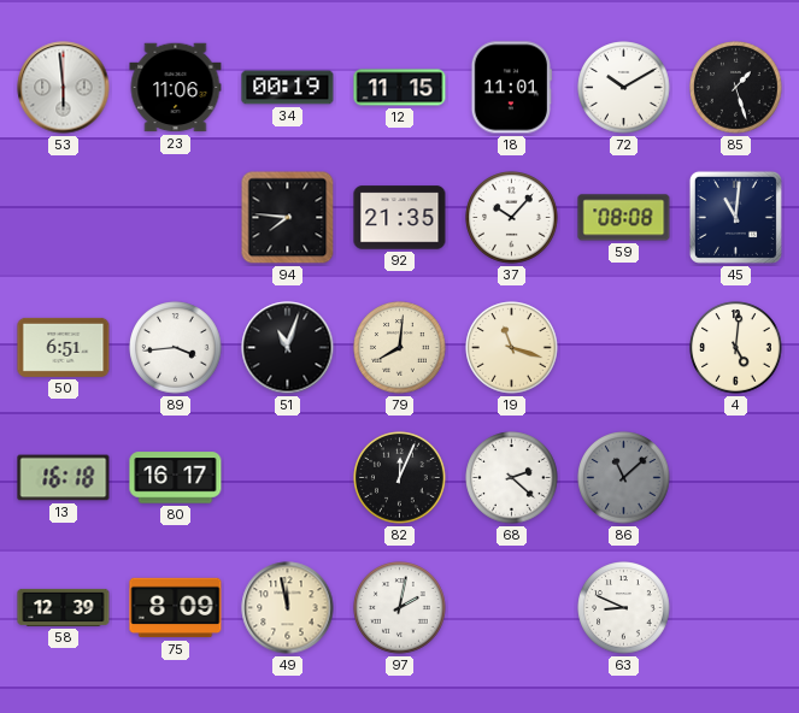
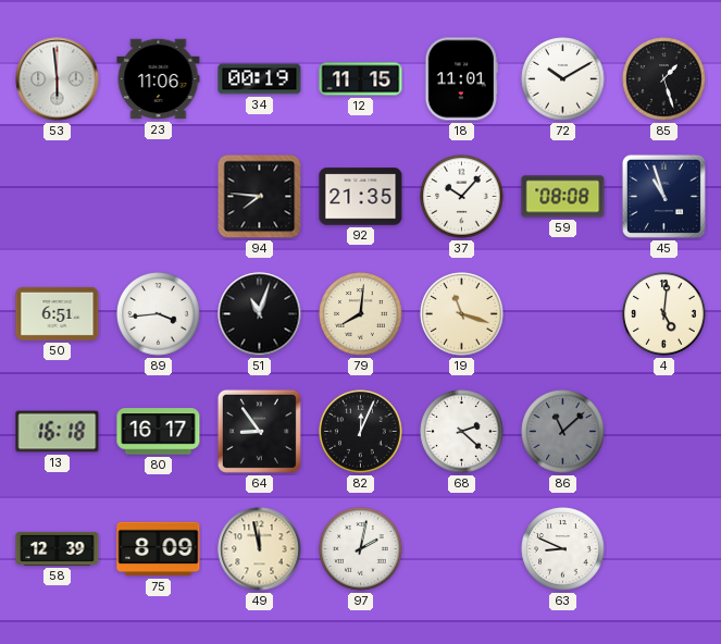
45: 11:01 -> 10:57
64: none -> 8:54
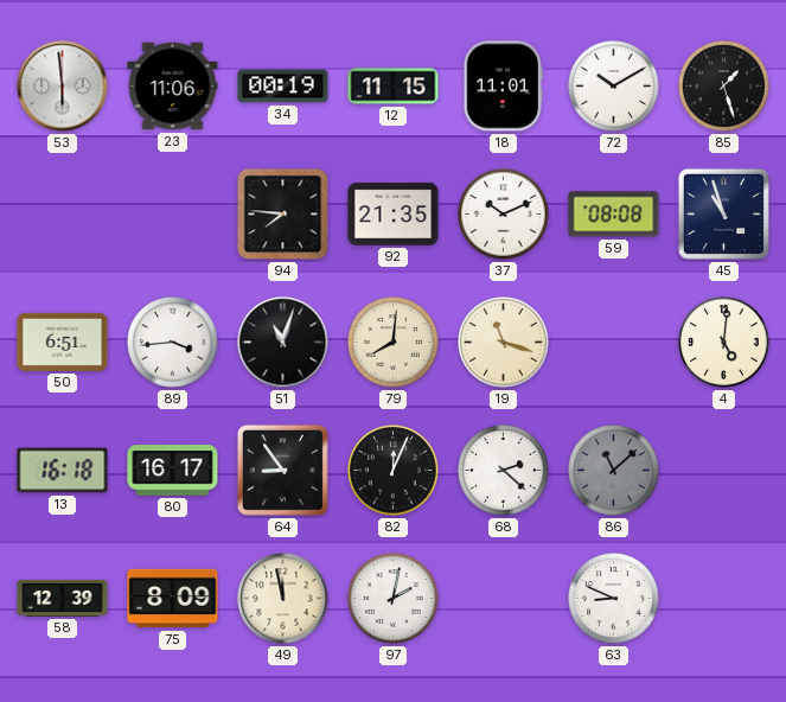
37: 10:07 -> 10:11
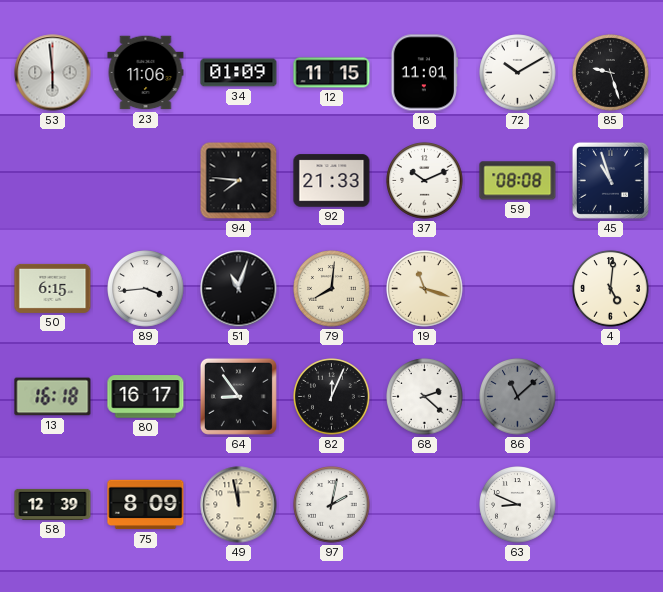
34: 00:19 -> 01:09
85: 1:27 -> 9:27
92: 21:35 -> 21:33
50: 6:51 -> 6:15
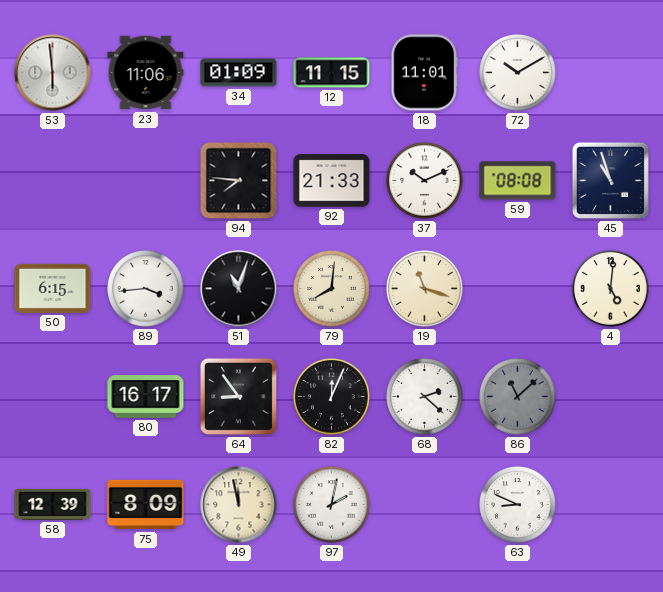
85: 9:27 -> none
13: 16:18 -> none
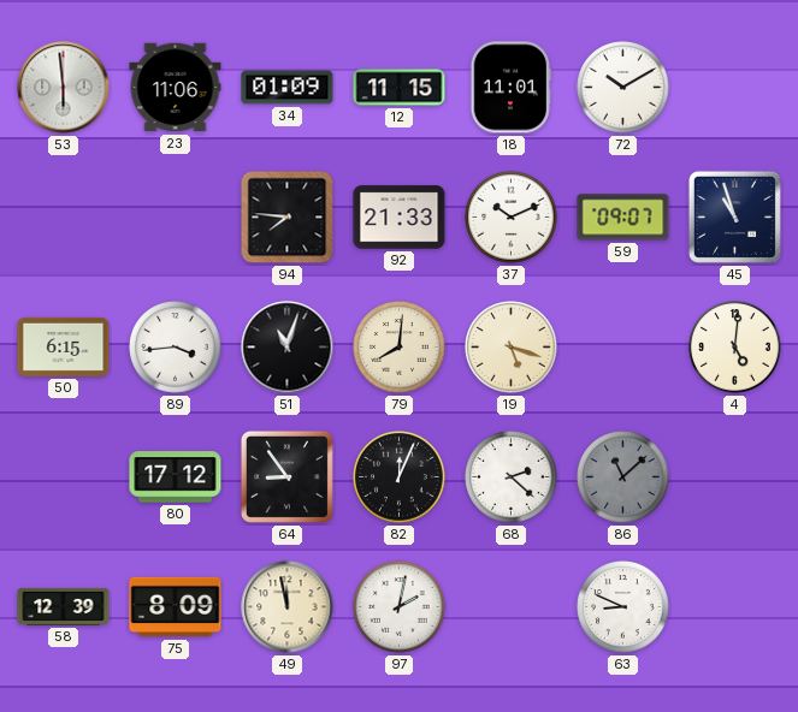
59: 08:08 -> 09:07
19: 11:18 -> 5:18
80: 16:17 -> 17:12
